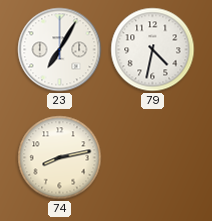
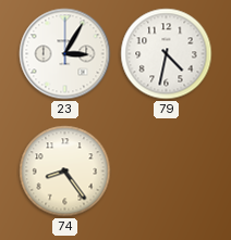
23: 7:05 -> 3:05
74: 8:13 -> 8:24
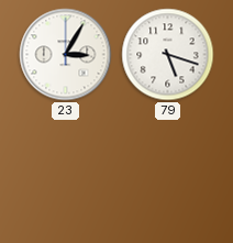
79: 4:32 -> 5:18
74: 8:24 -> none
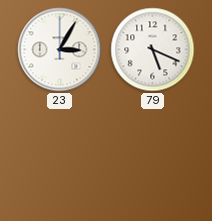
79: 5:18 -> 5:19
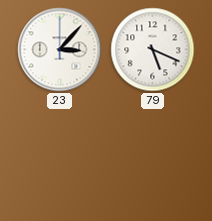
23: 3:05 -> 3:07
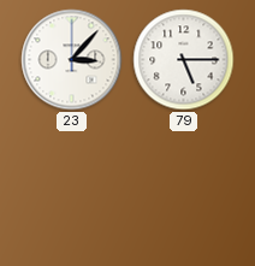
79: 5:19 -> 5:15
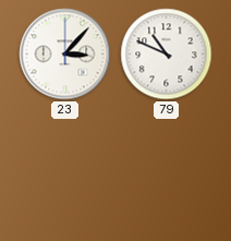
79: 5:15 -> 10:49
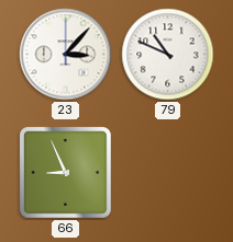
66: none -> 8:56
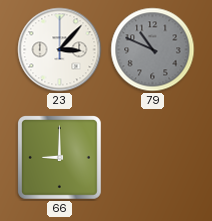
79 dial: white -> grey
66: 8:56 -> 9:00
